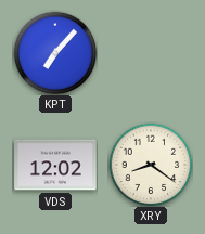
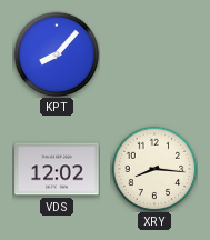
KPT: 7:07 -> 8:07
XRY: 8:21 -> 8:16
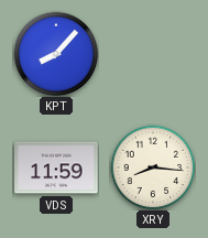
VDS: 12:02 -> 11:59
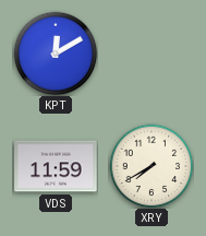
KPT: 8:07 -> 12:10
XRY: 8:16 -> 7:40
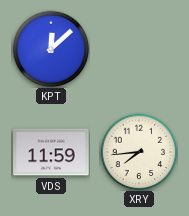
KPT: 12:10 -> 12:08
XRY: 7:40 -> 7:44
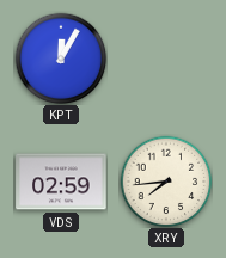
KPT: 12:08 -> 12:05
VDS: 11:59 -> 02:59
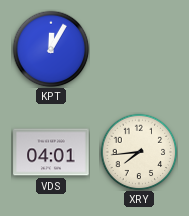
VDS: 02:59 -> 04:01
